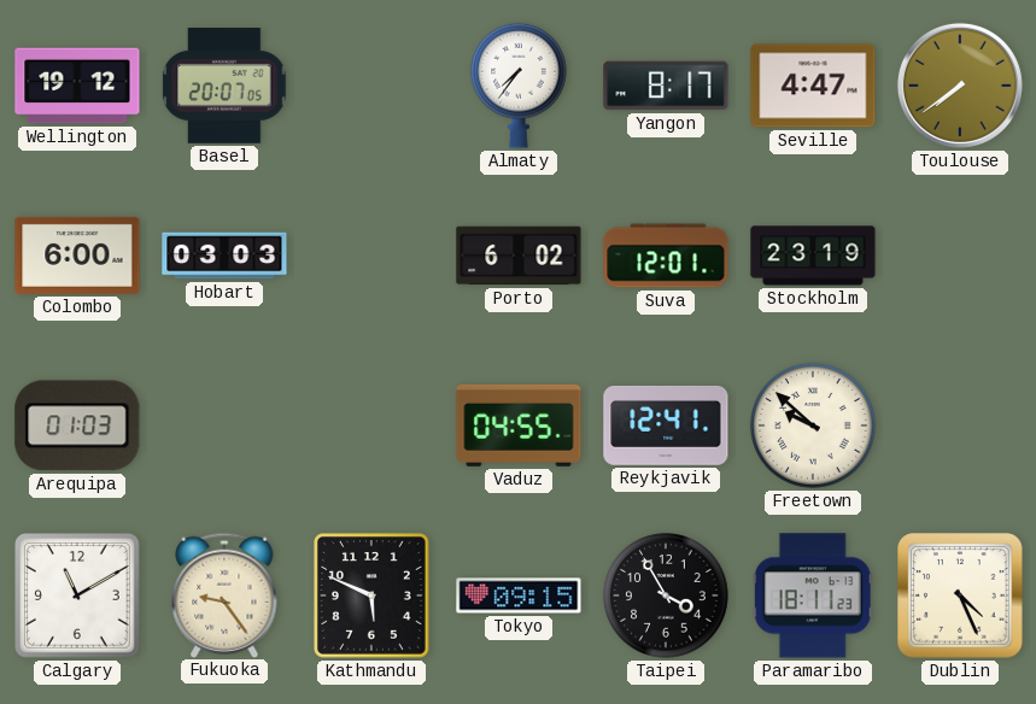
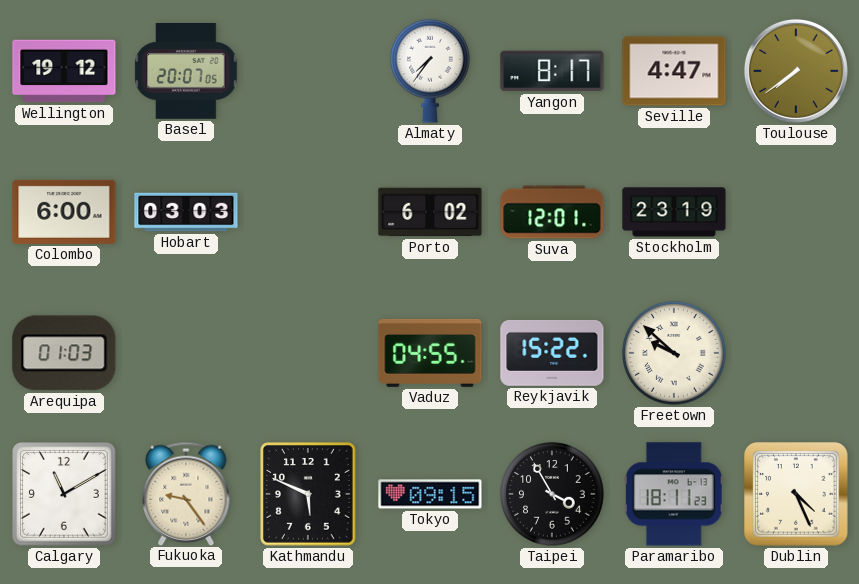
Reykjavik: 12:41 -> 15:22
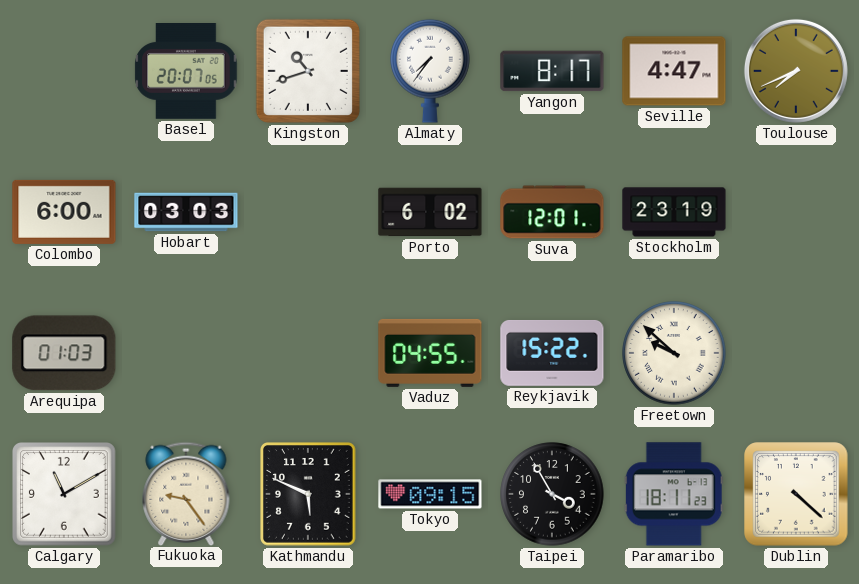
Wellington: 19:12 -> none
Kingston: none -> 10:42
Toulouse: 7:39 -> 7:41
Dublin: 4:26 -> 4:22
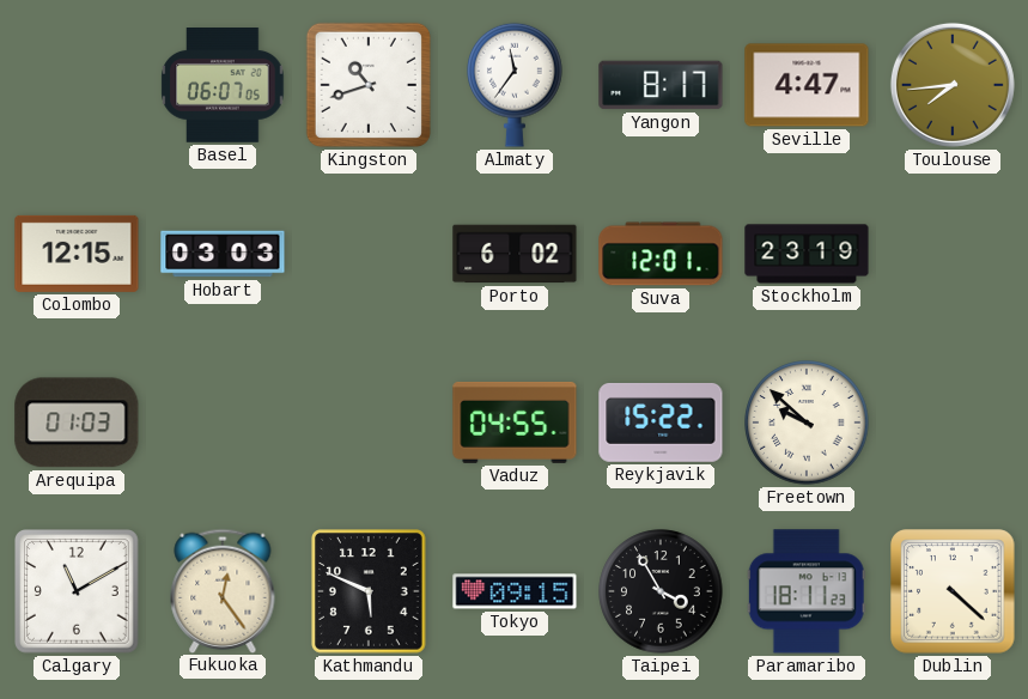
Basel: 20:07 -> 06:07
Almaty: 7:36 -> 11:36
Toulouse: 7:41 -> 7:44
Colombo: 6:00 -> 12:15
Fukuoka: 9:24 -> 12:24
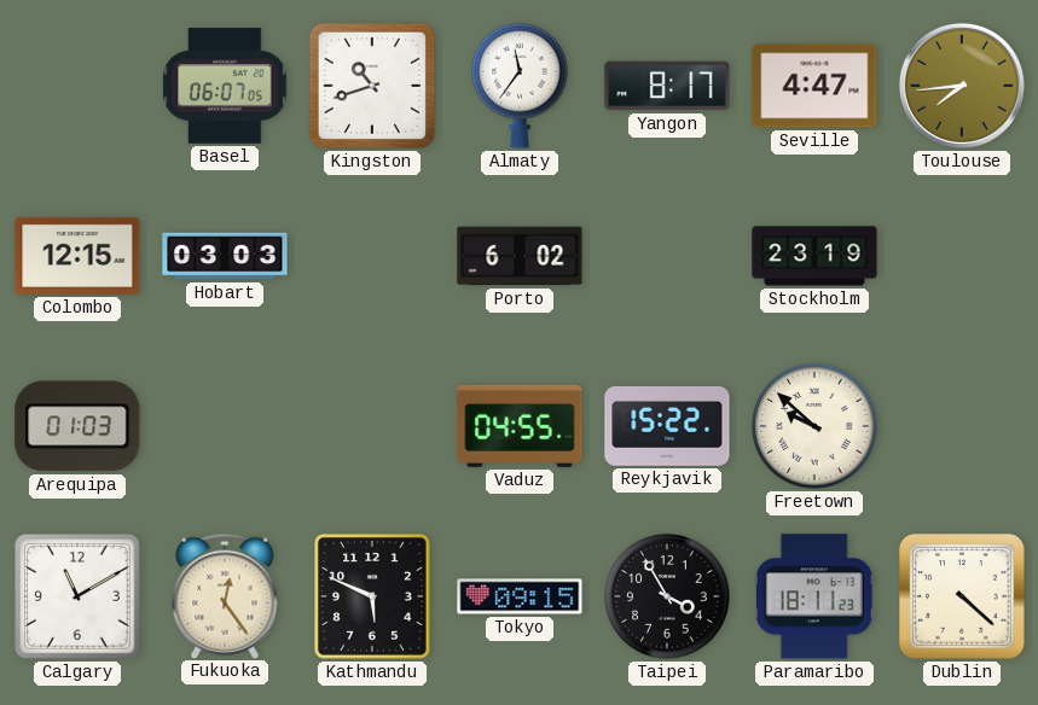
Suva: 12:01 -> none
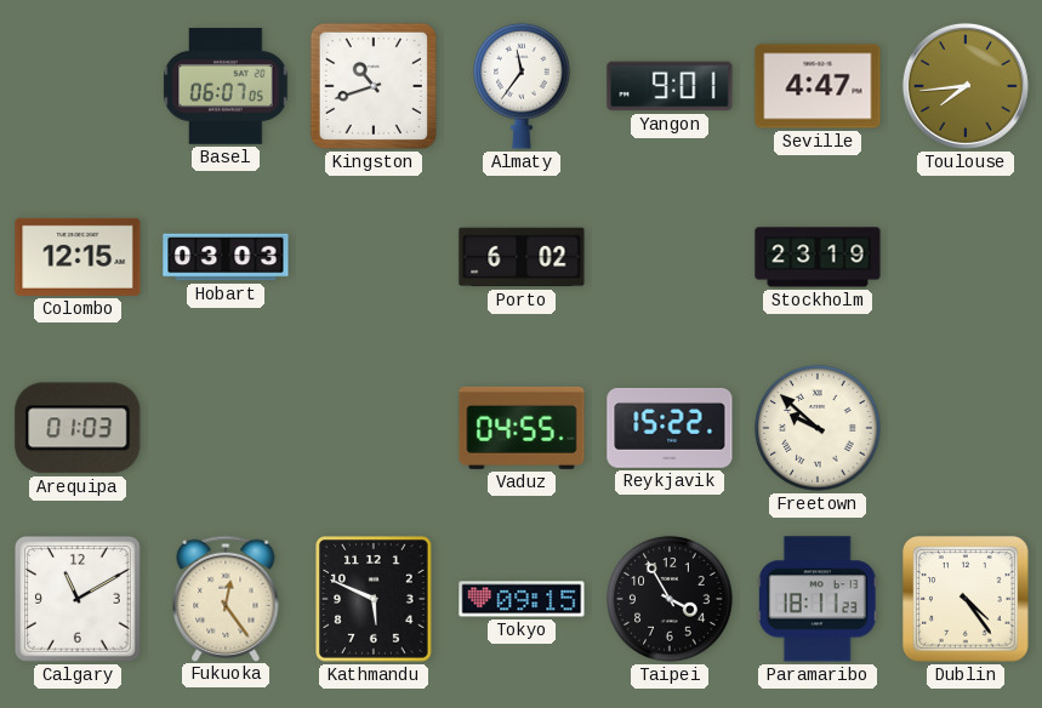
Yangon: 8:17 -> 9:01
Dublin: 4:22 -> 4:24
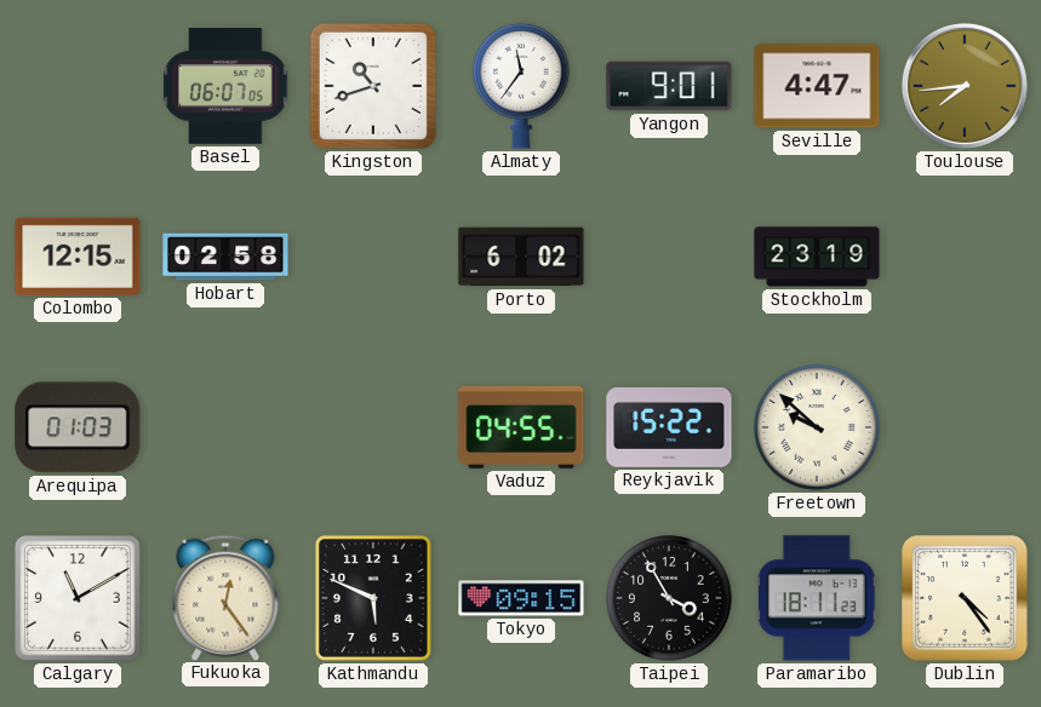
Hobart: 03:03 -> 02:58
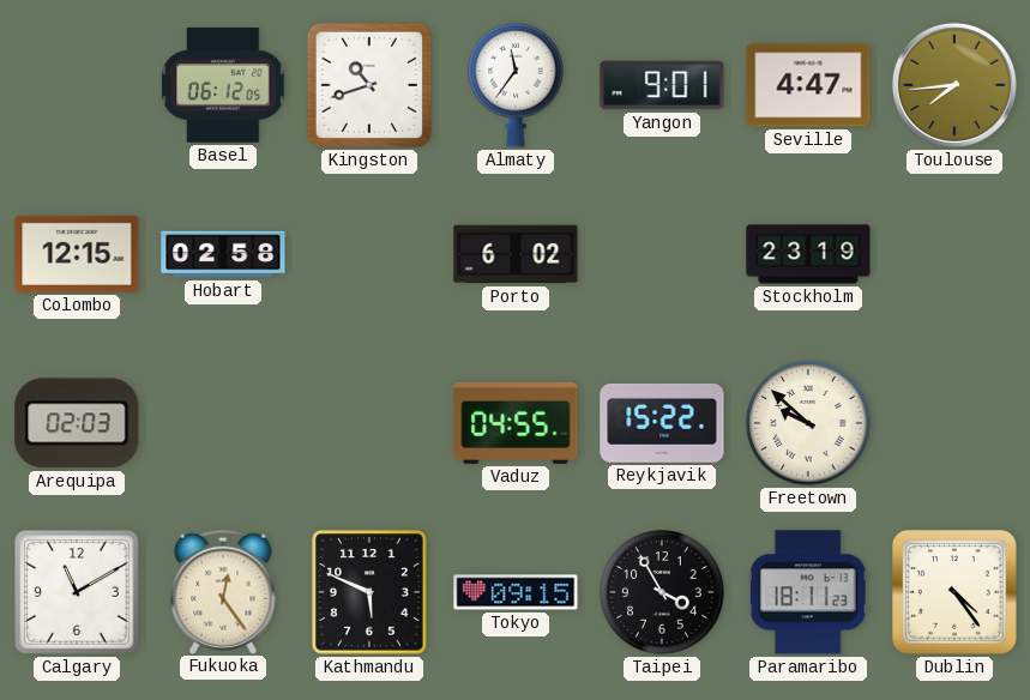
Basel: 06:07 -> 06:12
Arequipa: 01:03 -> 02:03
